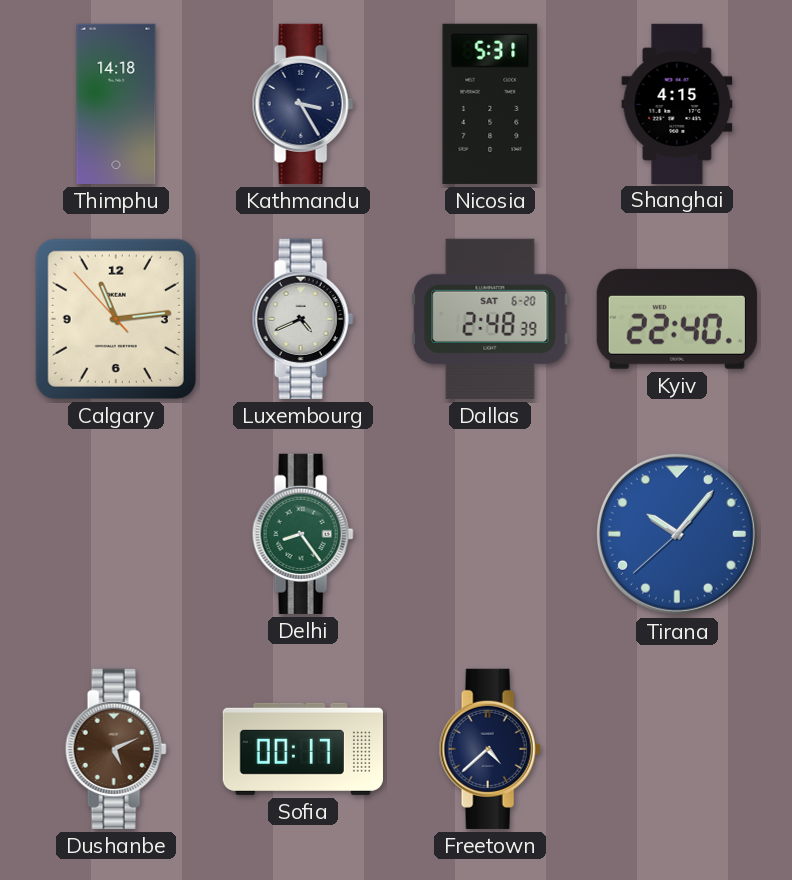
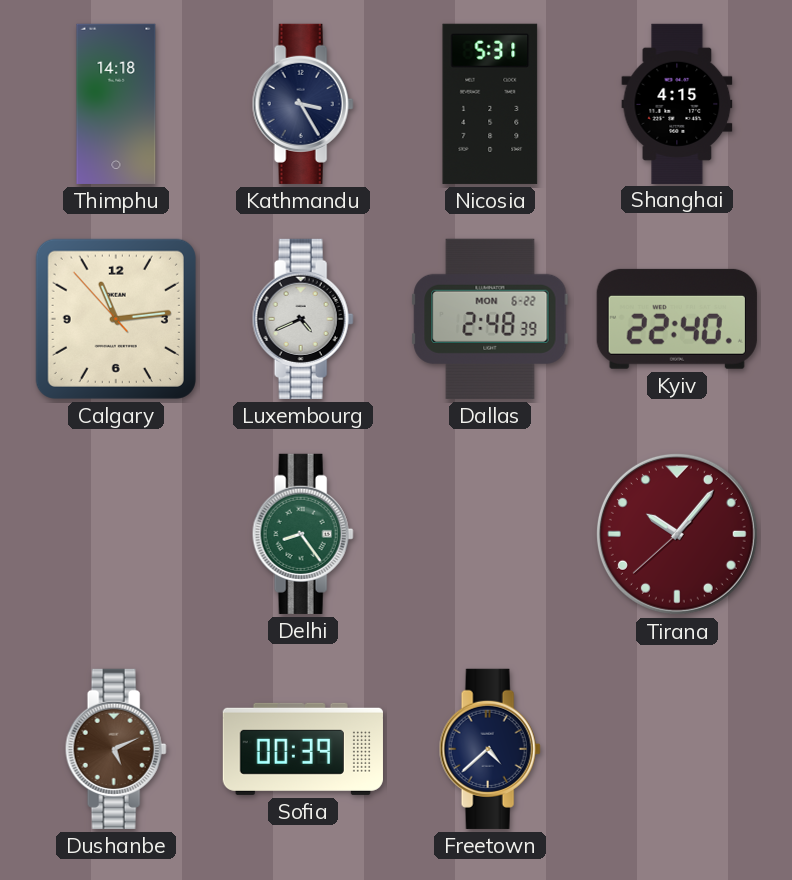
Dallas date: SAT 6-20 -> MON 6-22
Tirana dial: blue -> burgundy
Sofia: 00:17 -> 00:39
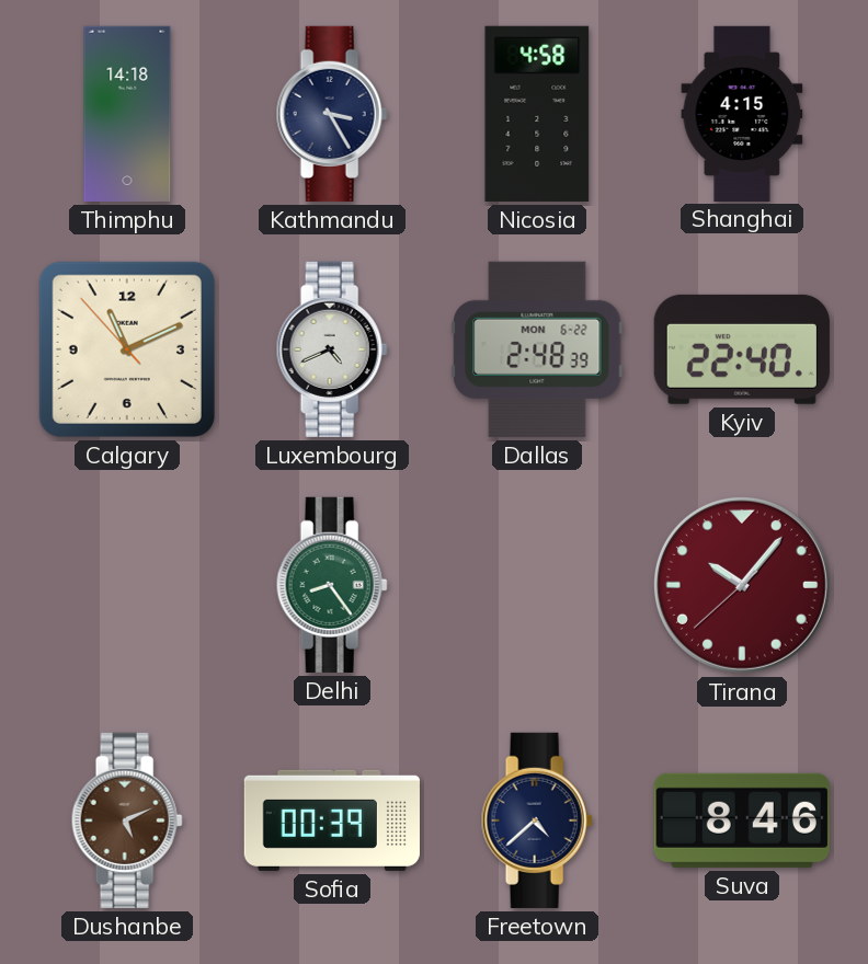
Nicosia: 5:31 -> 4:58
Calgary: 11:13 -> 11:10
Suva: none -> 8:46
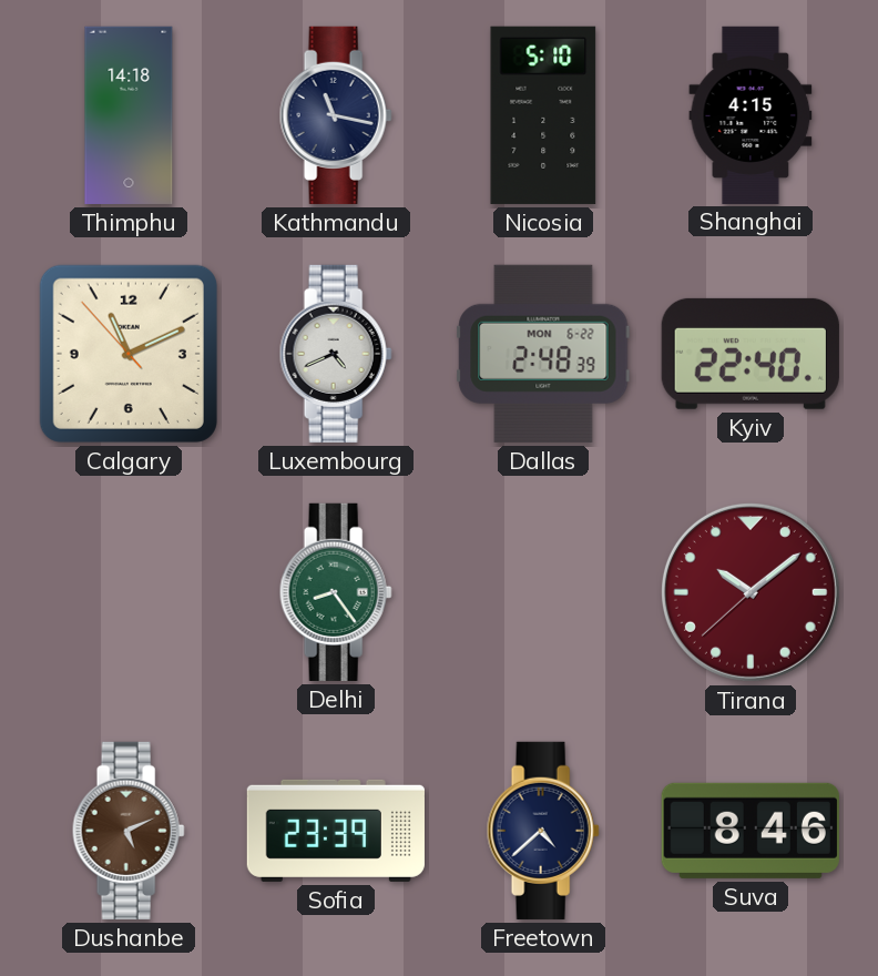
Kathmandu: 3:25 -> 11:17
Nicosia: 4:58 -> 5:10
Tirana: 10:06 -> 10:08
Sofia: 00:39 -> 23:39
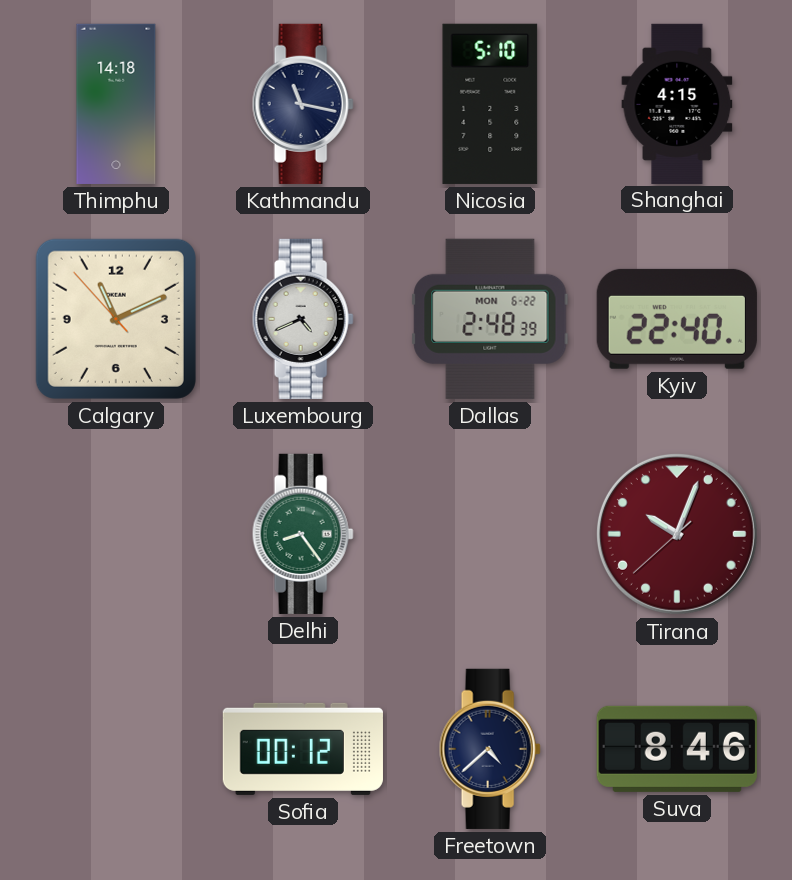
Tirana: 10:08 -> 10:03
Dushanbe: 5:11 -> none
Sofia: 23:39 -> 00:12
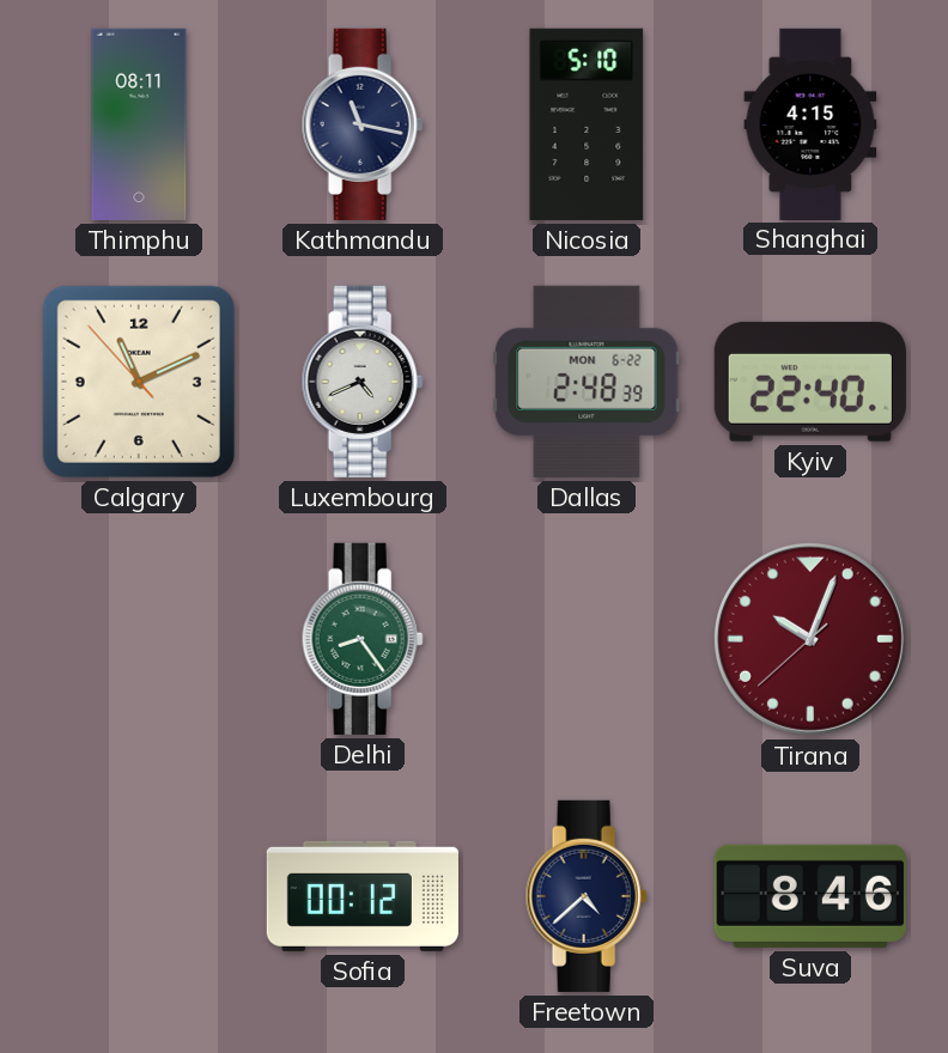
Thimphu: 14:18 -> 08:11
